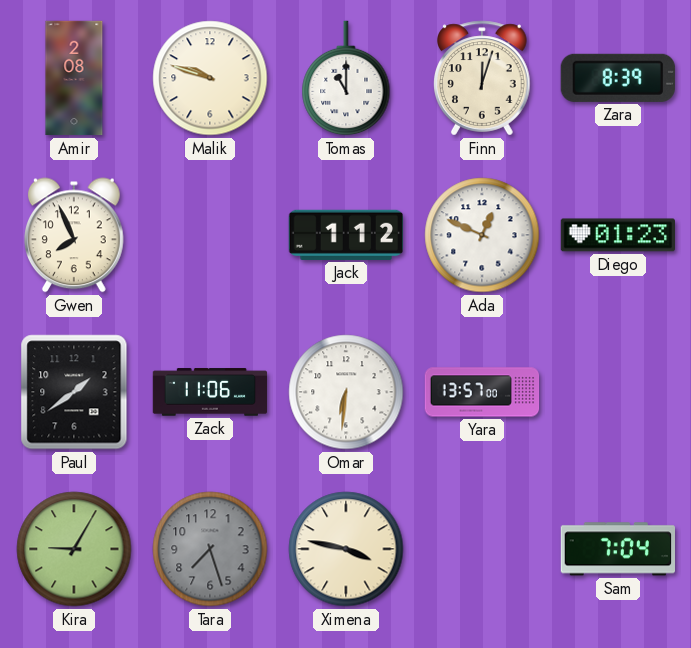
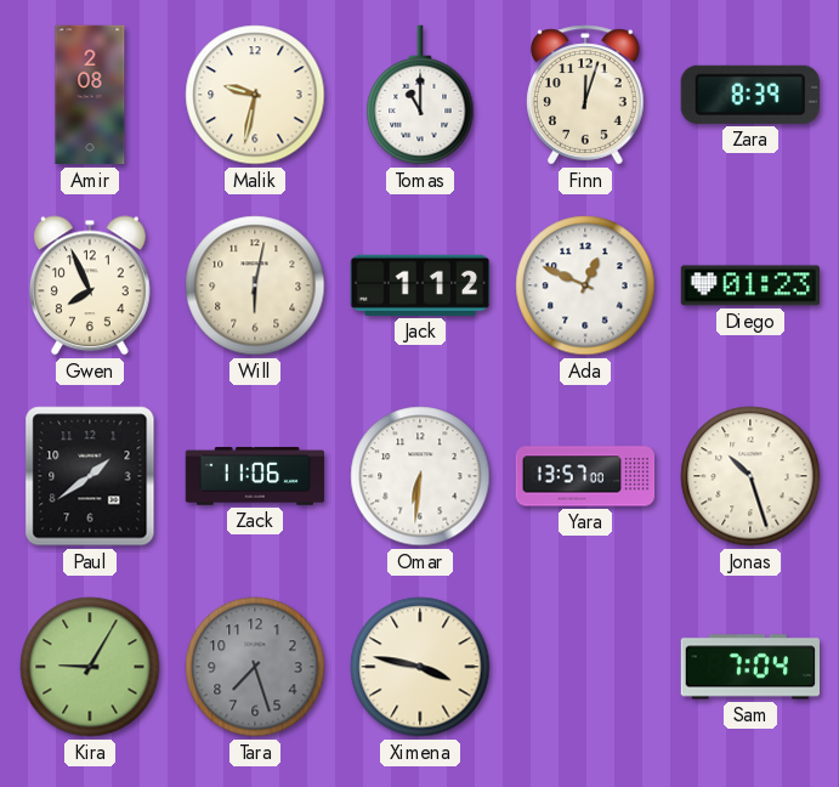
Malik: 9:48 -> 9:32
Will: none -> 6:02
Jonas: none -> 10:27
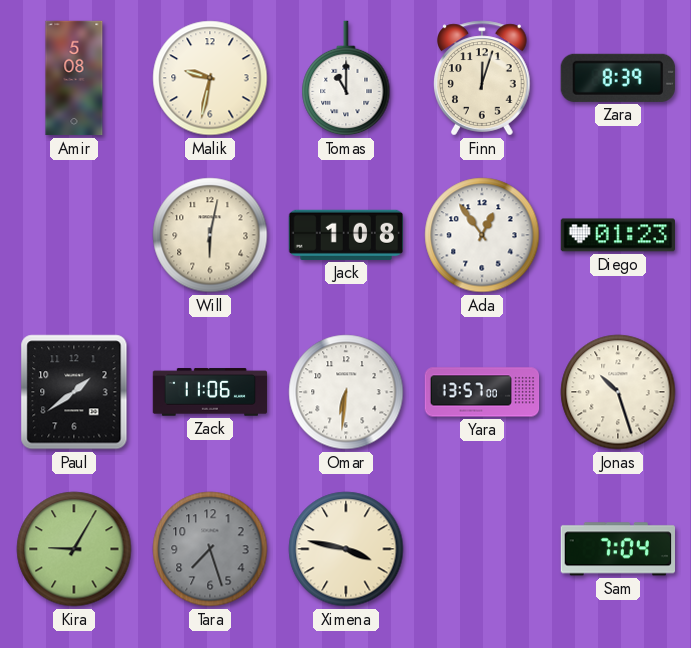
Amir: 2:08 -> 5:08
Gwen: 7:56 -> none
Jack: 1:12 -> 1:08
Ada: 12:49 -> 12:54
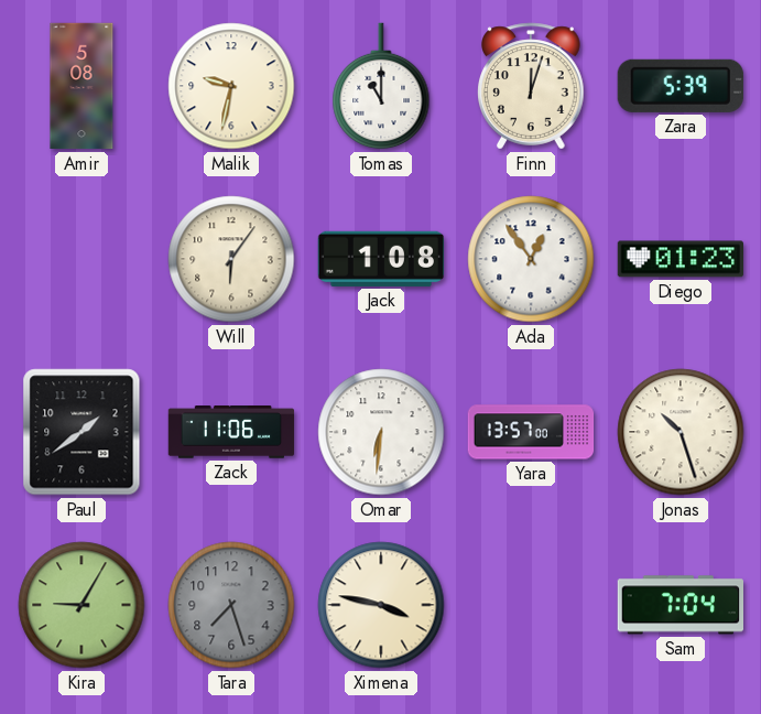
Zara: 8:39 -> 5:39
Will: 6:02 -> 6:06
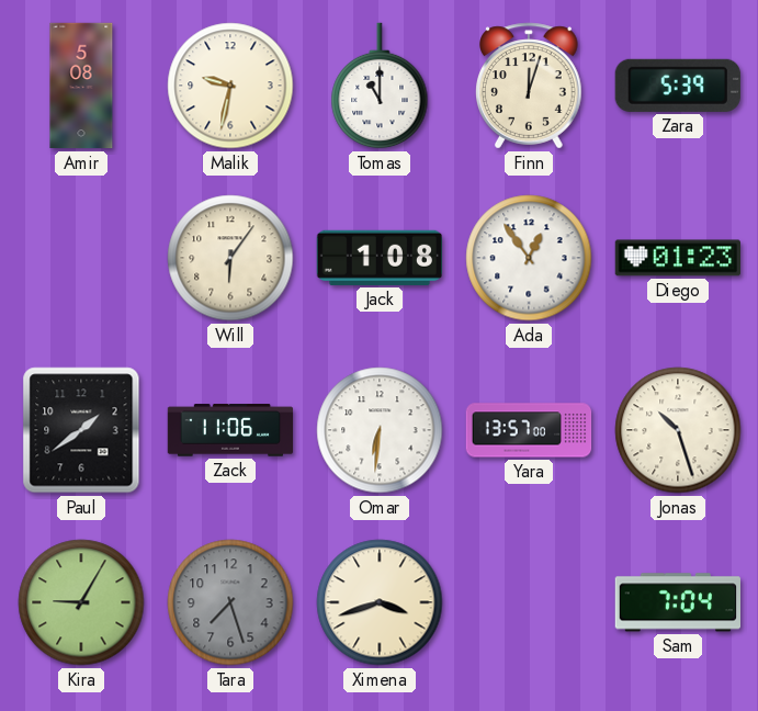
Ximena: 3:47 -> 3:42
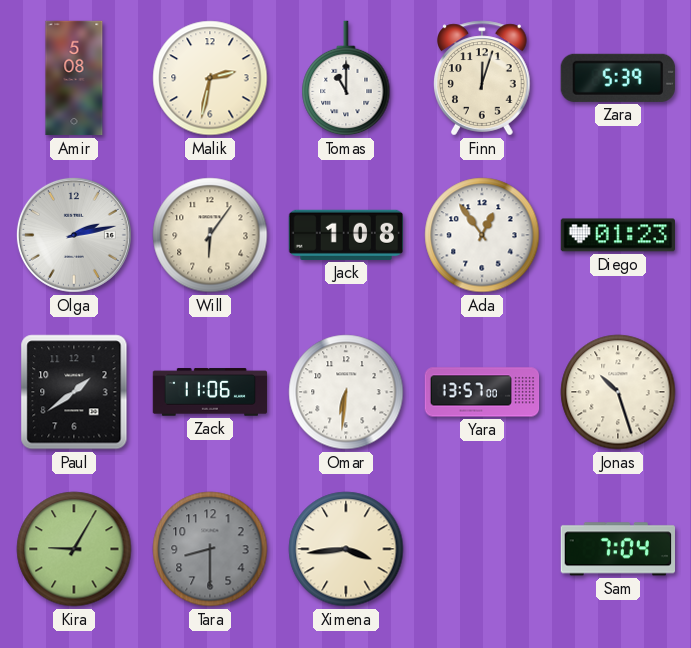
Malik: 9:32 -> 2:32
Olga: none -> 2:13
Tara: 7:27 -> 8:30
Ximena: 3:42 -> 3:44
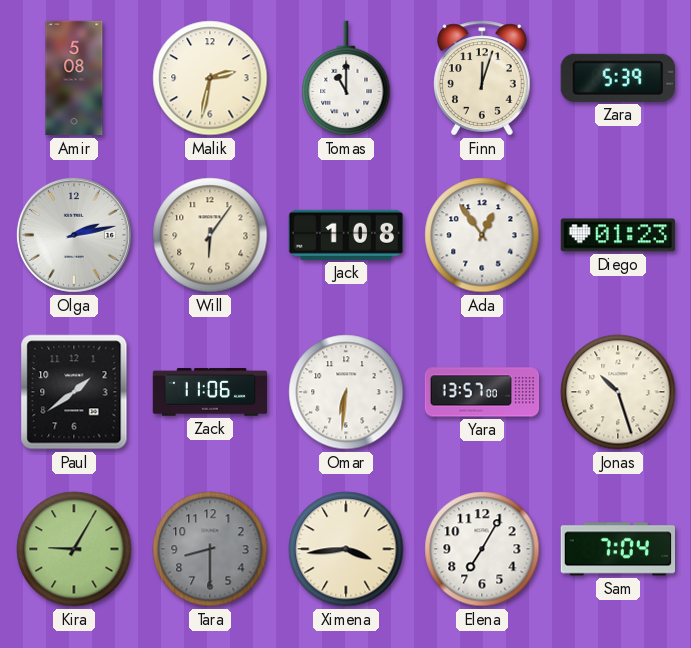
Elena: none -> 7:05
